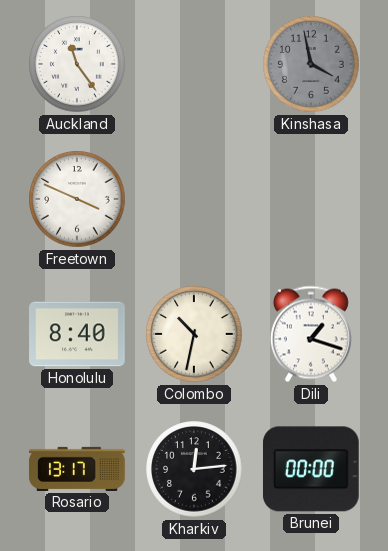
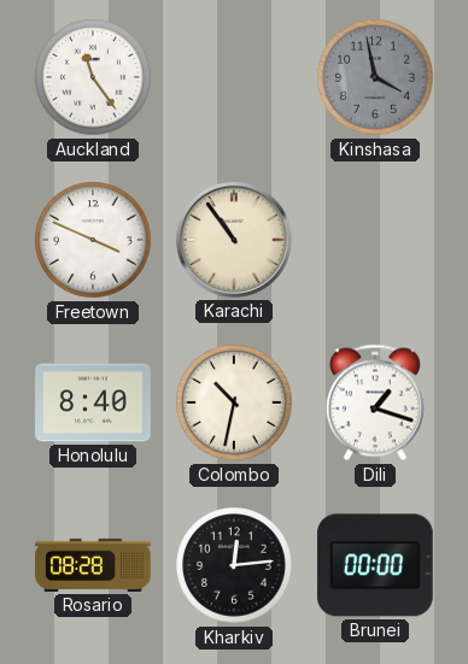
Karachi: none -> 10:54
Rosario: 13:17 -> 08:28
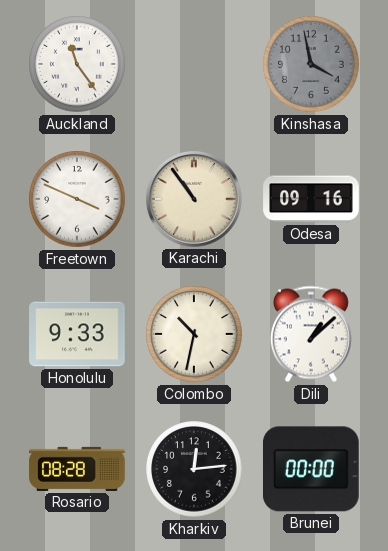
Odesa: none -> 09:16
Honolulu: 8:40 -> 9:33
Dili: 1:18 -> 1:08
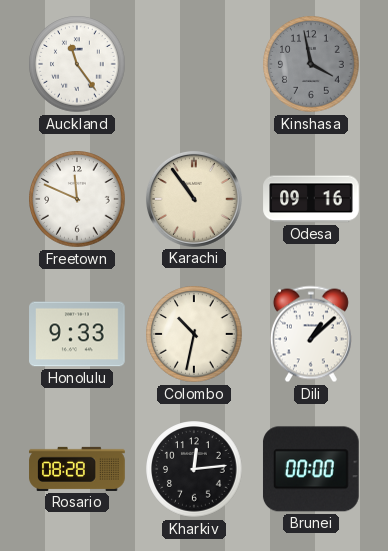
Freetown: 3:49 -> 11:49
